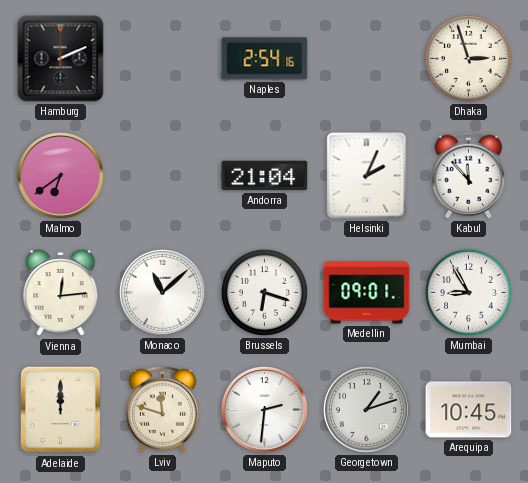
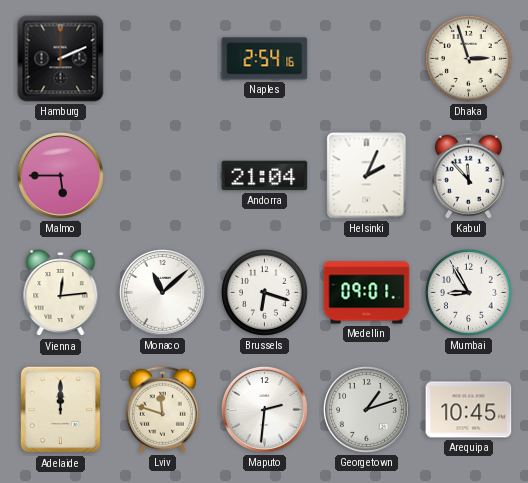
Malmo: 6:39 -> 5:45
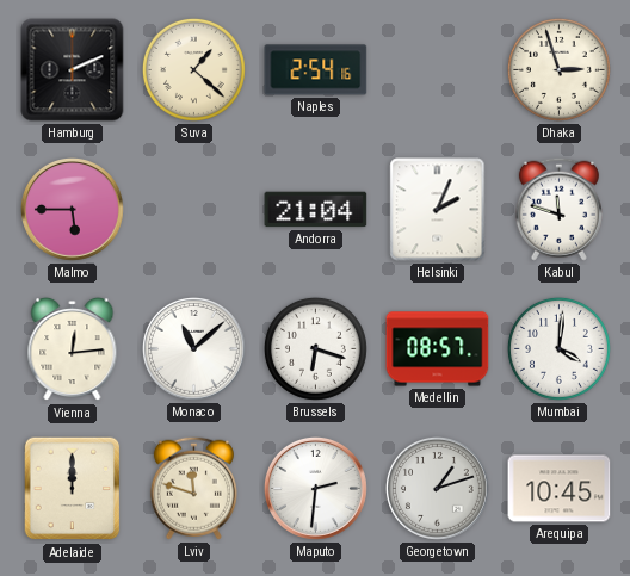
Suva: none -> 1:22
Kabul: 11:53 -> 11:48
Medellin: 09:01 -> 08:57
Mumbai: 8:55 -> 4:01
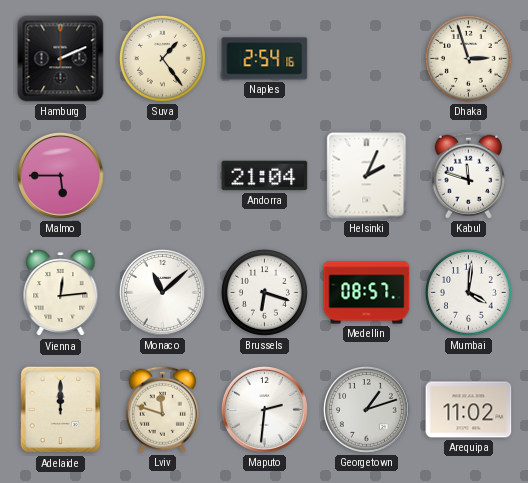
Suva: 1:22 -> 1:24
Arequipa: 10:45 -> 11:02
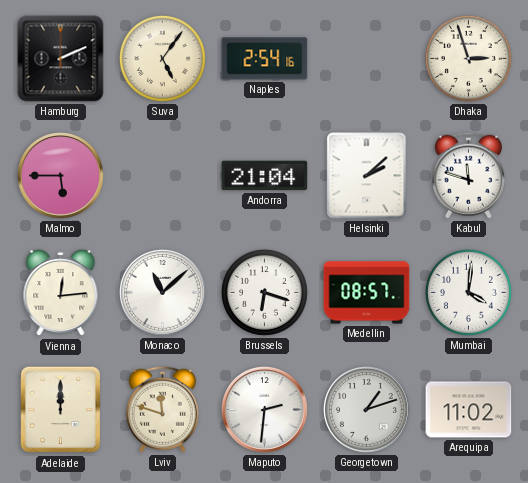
Suva: 1:24 -> 5:06
Helsinki: 2:04 -> 2:08
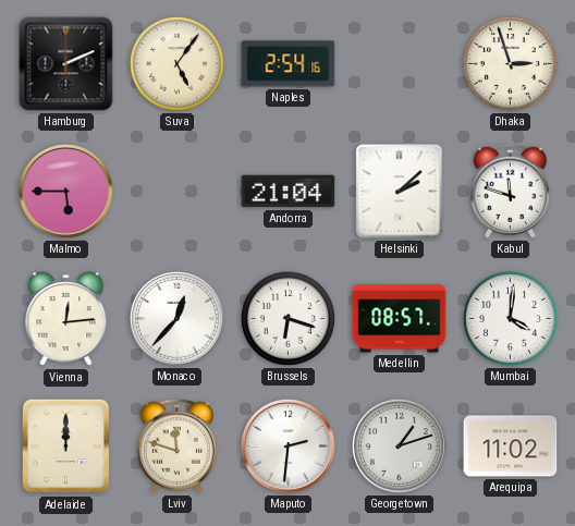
Monaco: 11:08 -> 12:37
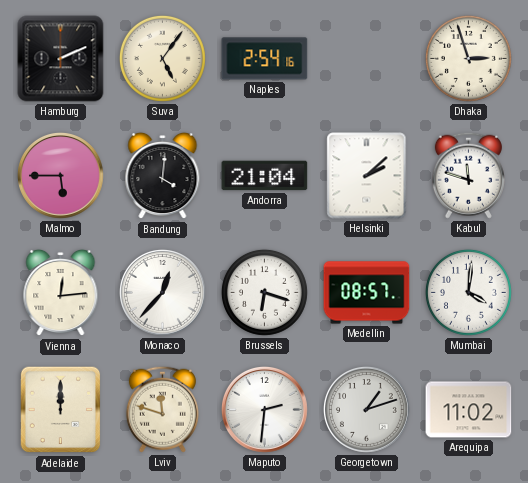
Bandung: none -> 4:01
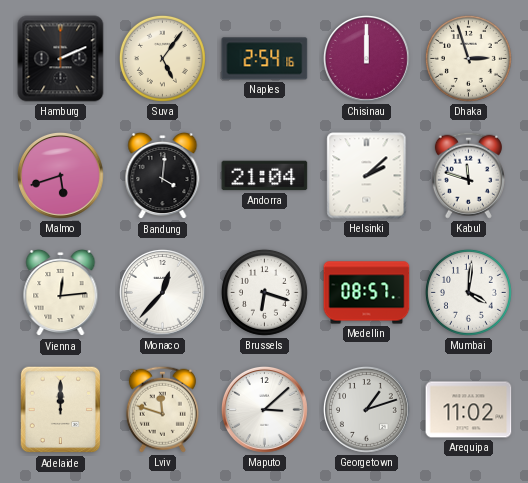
Chisinau: none -> 12:00
Malmo: 5:45 -> 5:42
Maputo: 2:31 -> 3:08
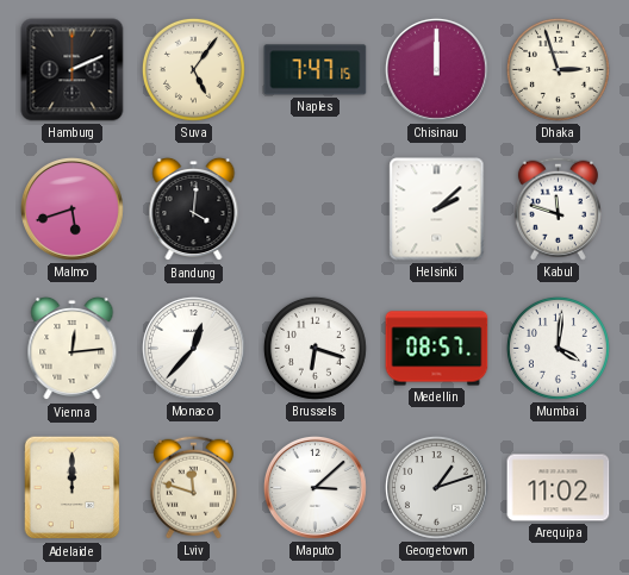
Naples: 2:54 -> 7:47
Andorra: 21:04 -> none
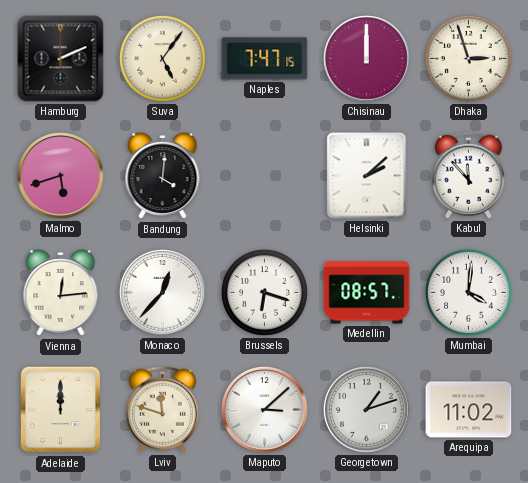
Kabul: 11:48 -> 11:53
